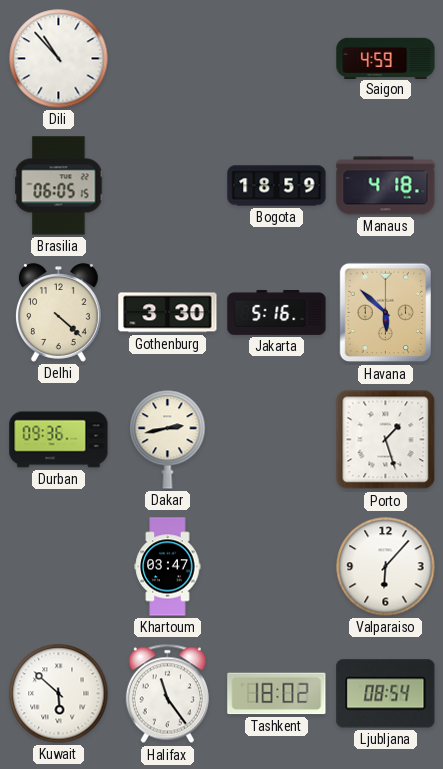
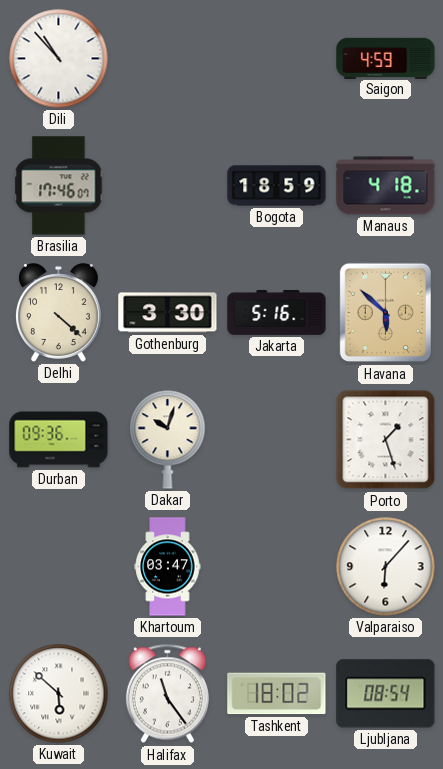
Brasilia: 06:05 -> 17:46
Dakar: 2:43 -> 10:03
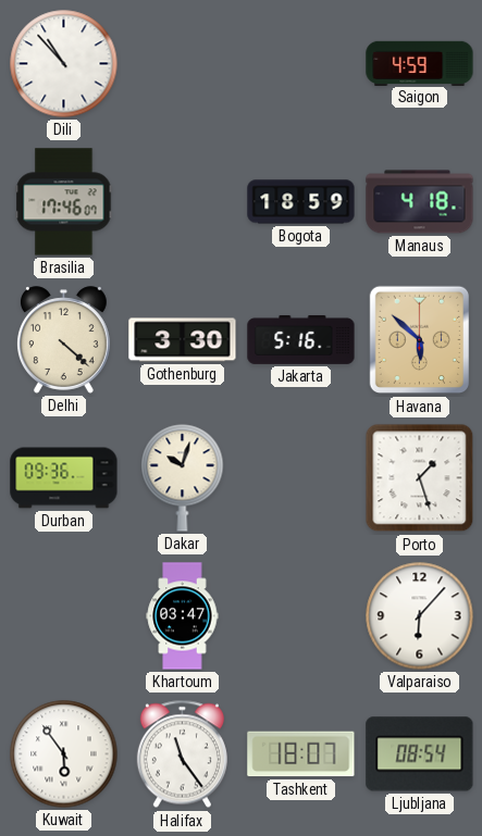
Kuwait: 5:52 -> 5:54
Tashkent: 18:02 -> 18:07
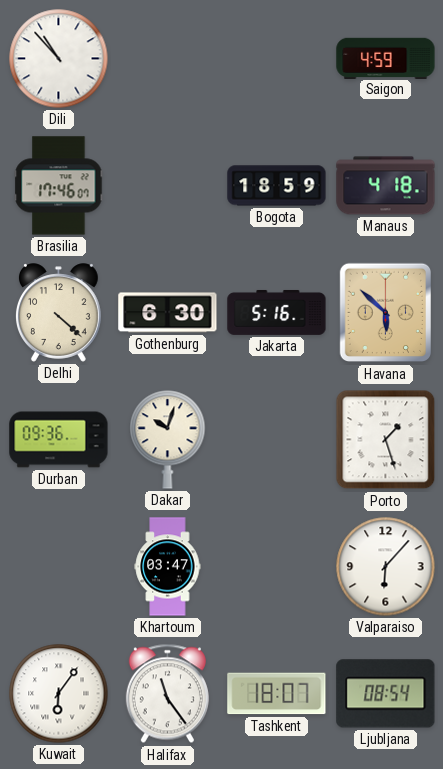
Gothenburg: 3:30 -> 6:30
Kuwait: 5:54 -> 6:06
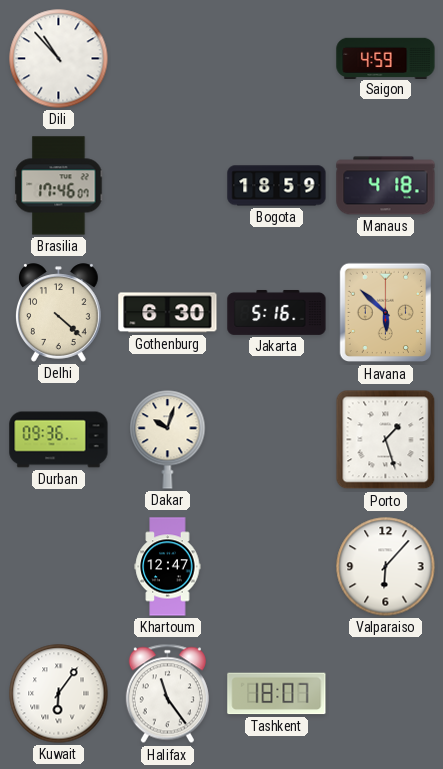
Khartoum: 03:47 -> 12:47
Ljubljana: 08:54 -> none
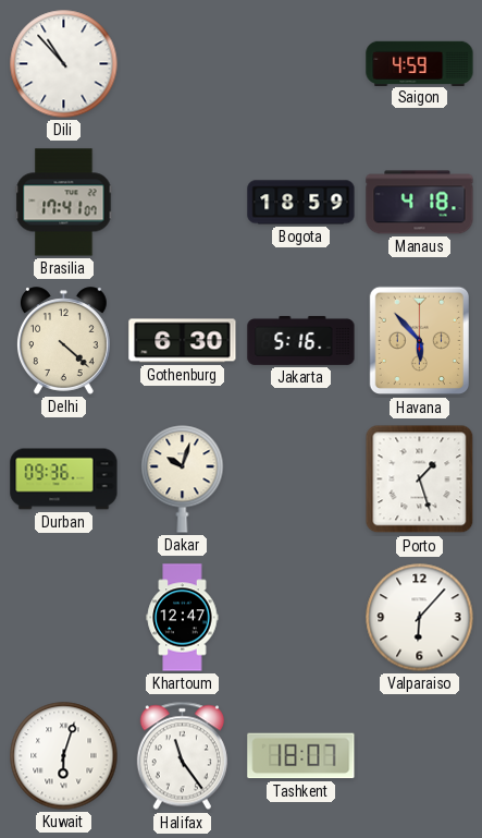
Brasilia: 17:46 -> 17:41
Havana: 5:52 -> 5:53
Kuwait: 6:06 -> 6:03
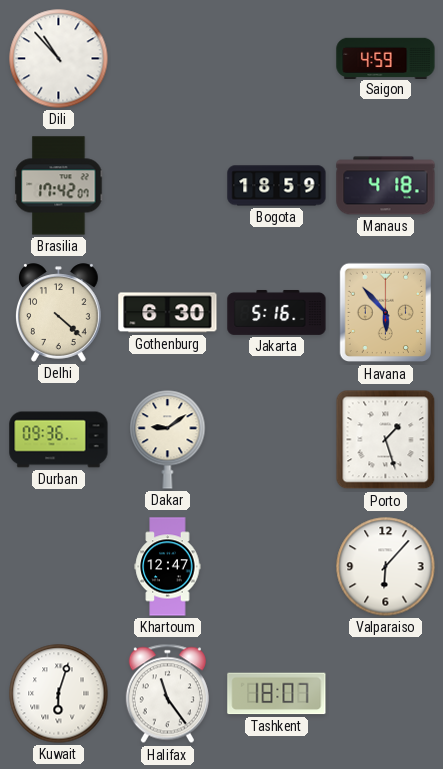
Brasilia: 17:41 -> 17:42
Dakar: 10:03 -> 9:09
